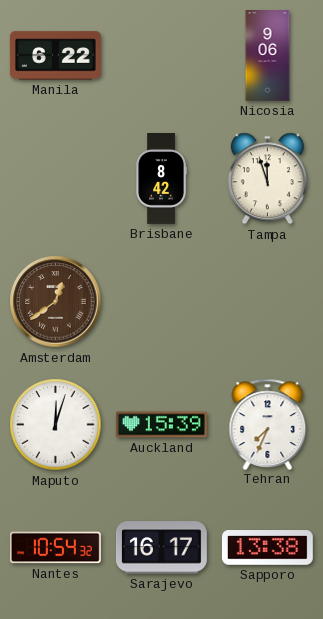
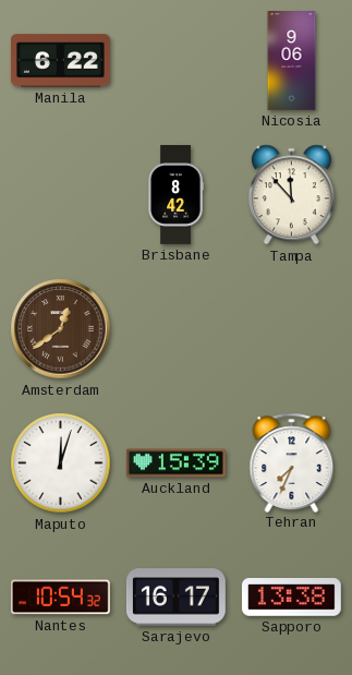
Tampa: 11:57 -> 11:53
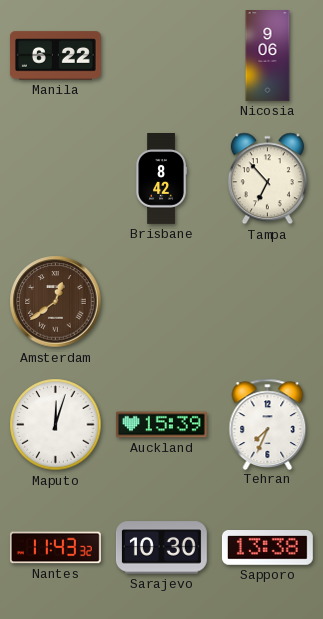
Tampa: 11:53 -> 6:53
Nantes: 10:54 -> 11:43
Sarajevo: 16:17 -> 10:30
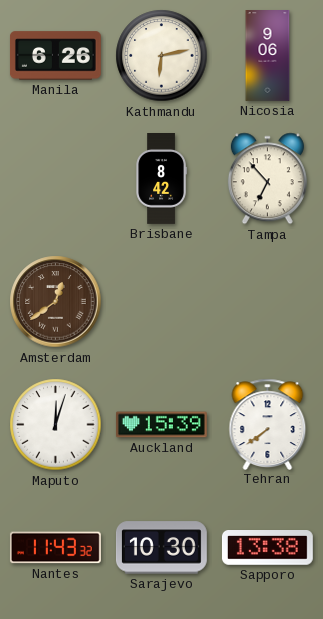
Manila: 6:22 -> 6:26
Kathmandu: none -> 6:13
Tehran: 7:34 -> 7:39
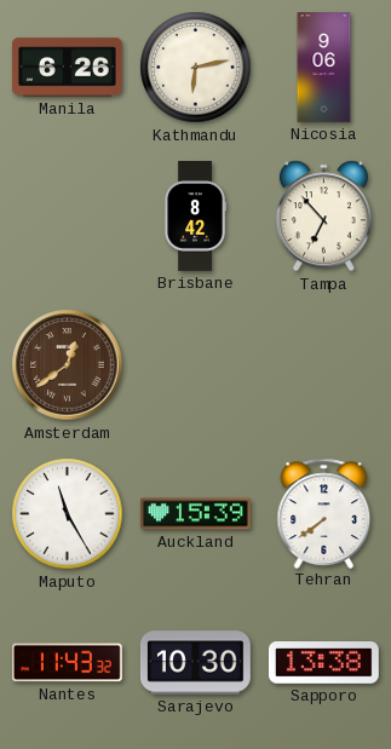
Maputo: 12:03 -> 11:25
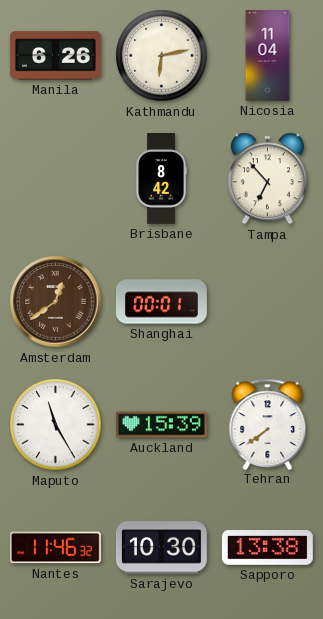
Nicosia: 9:06 -> 11:04
Shanghai: none -> 00:01
Nantes: 11:43 -> 11:46
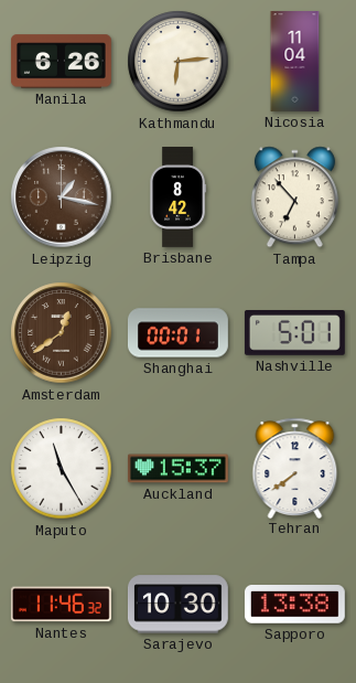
Kathmandu: 6:13 -> 6:14
Leipzig: none -> 1:17
Nashville: none -> 5:01
Auckland: 15:39 -> 15:37
